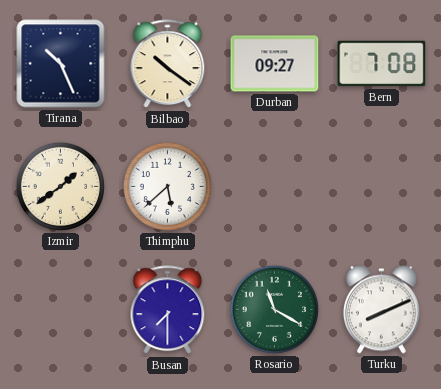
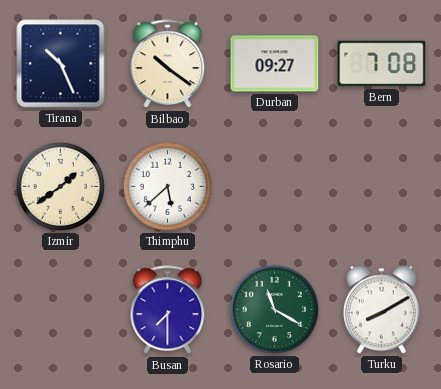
Turku: 8:11 -> 8:10
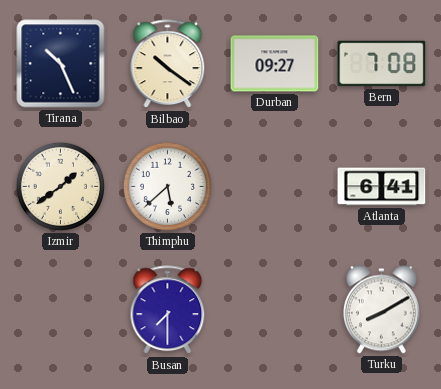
Atlanta: none -> 6:41
Rosario: 11:20 -> none
